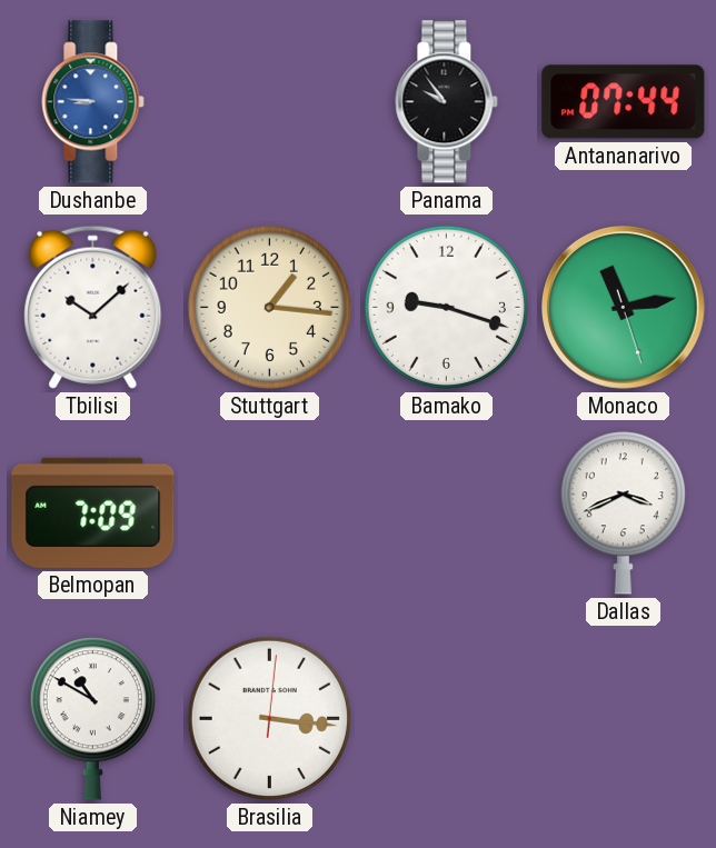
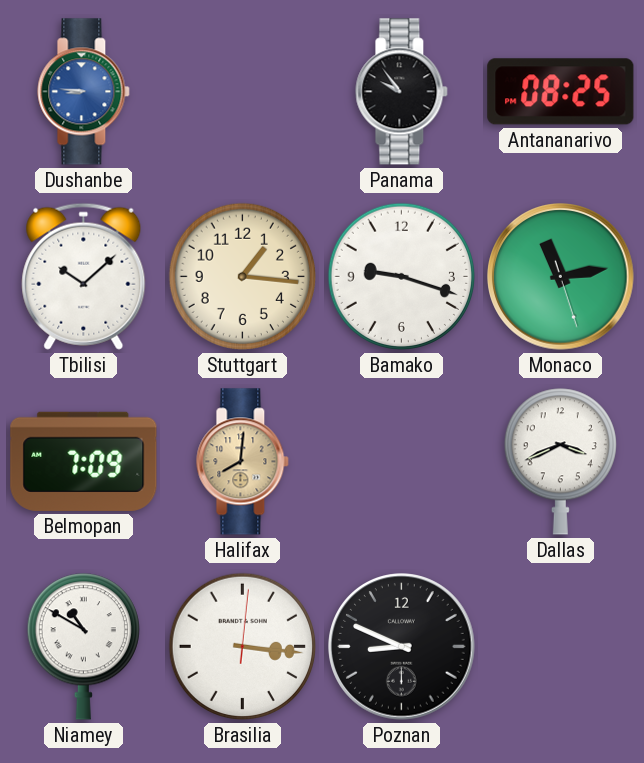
Antananarivo: 07:44 -> 08:25
Halifax: none -> 8:01
Poznan: none -> 8:49
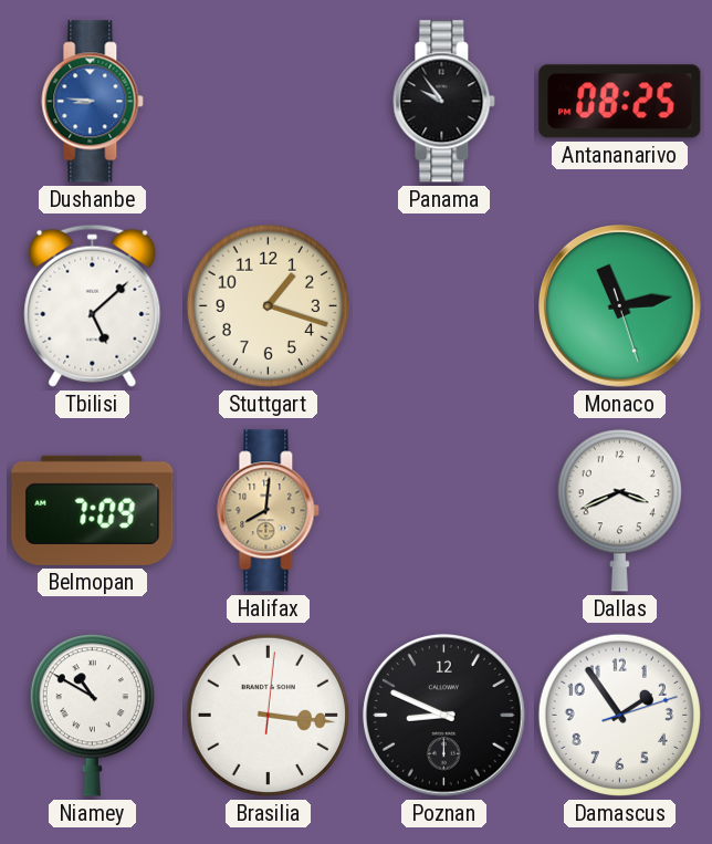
Tbilisi: 10:08 -> 5:08
Stuttgart: 1:16 -> 1:18
Bamako: 9:18 -> none
Damascus: none -> 1:54
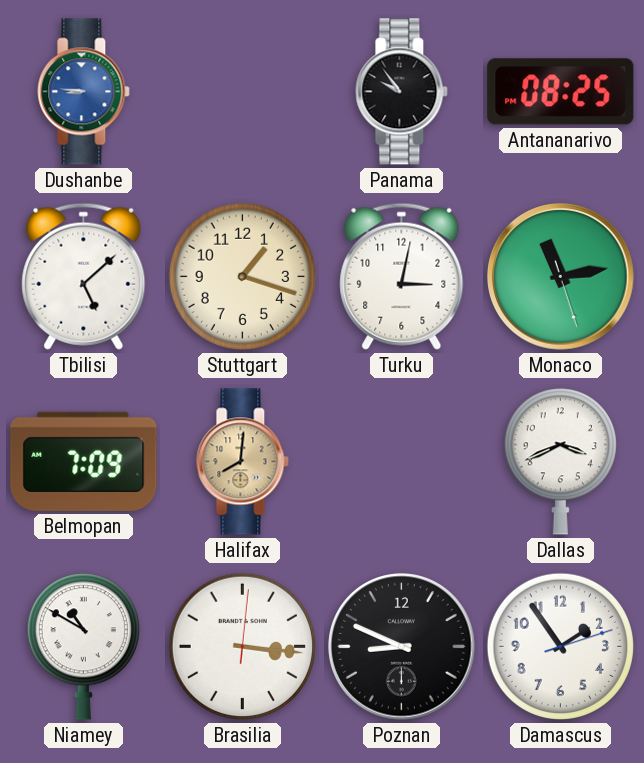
Turku: none -> 3:02
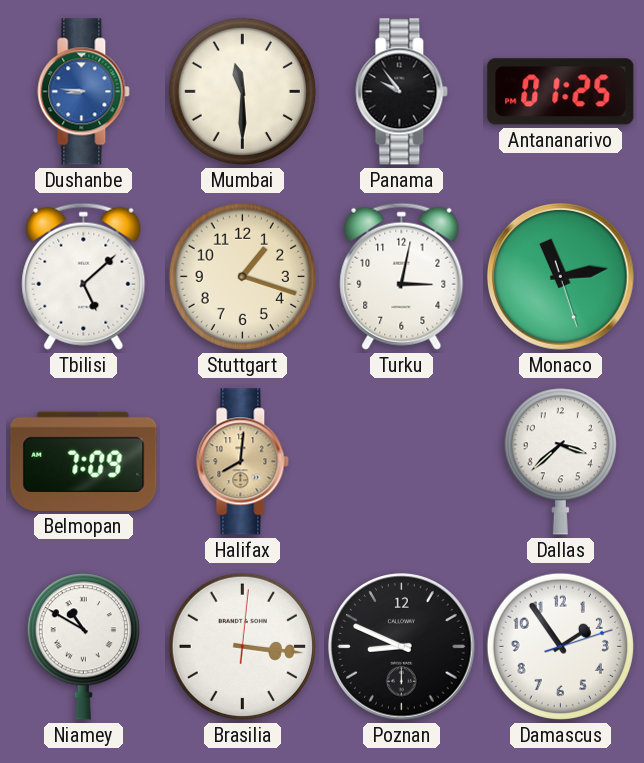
Mumbai: none -> 11:30
Antananarivo: 08:25 -> 01:25
Dallas: 3:41 -> 3:38
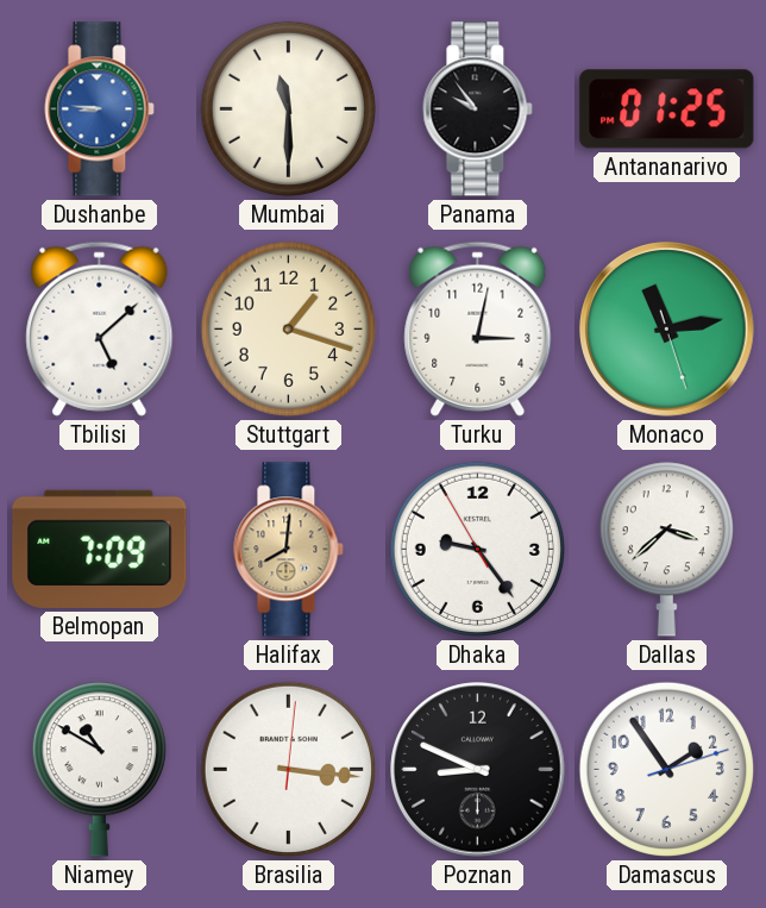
Dhaka: none -> 9:23
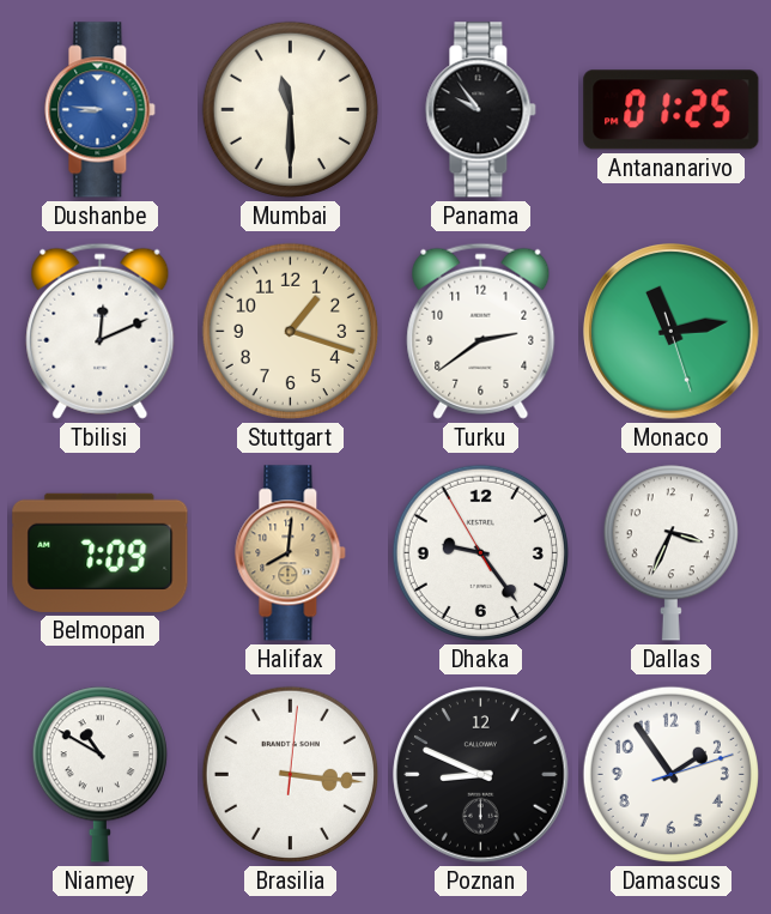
Tbilisi: 5:08 -> 12:11
Turku: 3:02 -> 2:39
Dallas: 3:38 -> 3:34
